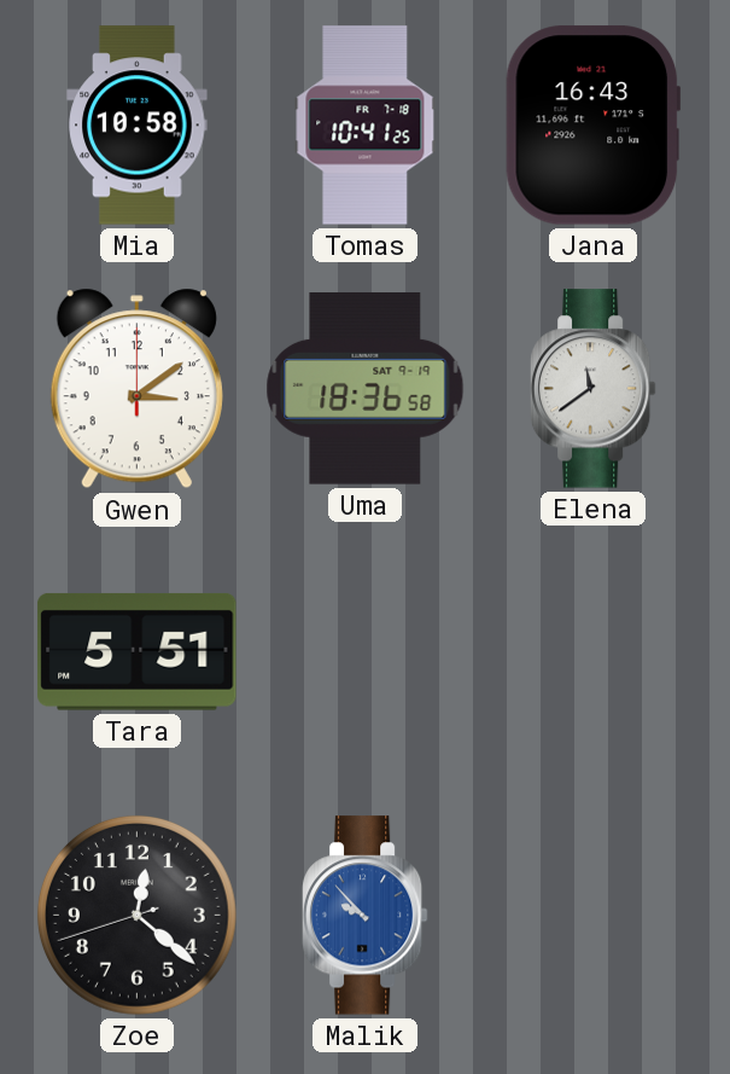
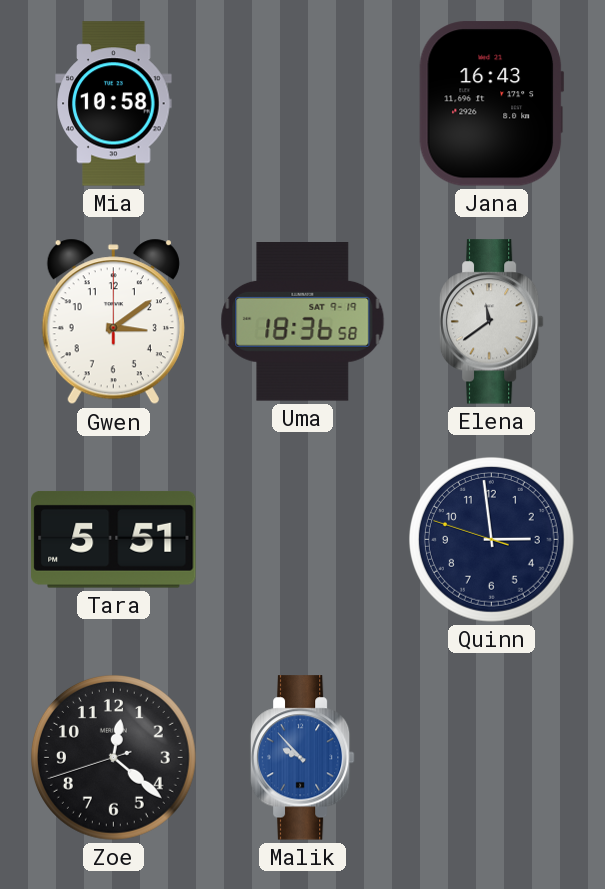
Tomas: 10:41 -> none
Quinn: none -> 2:58
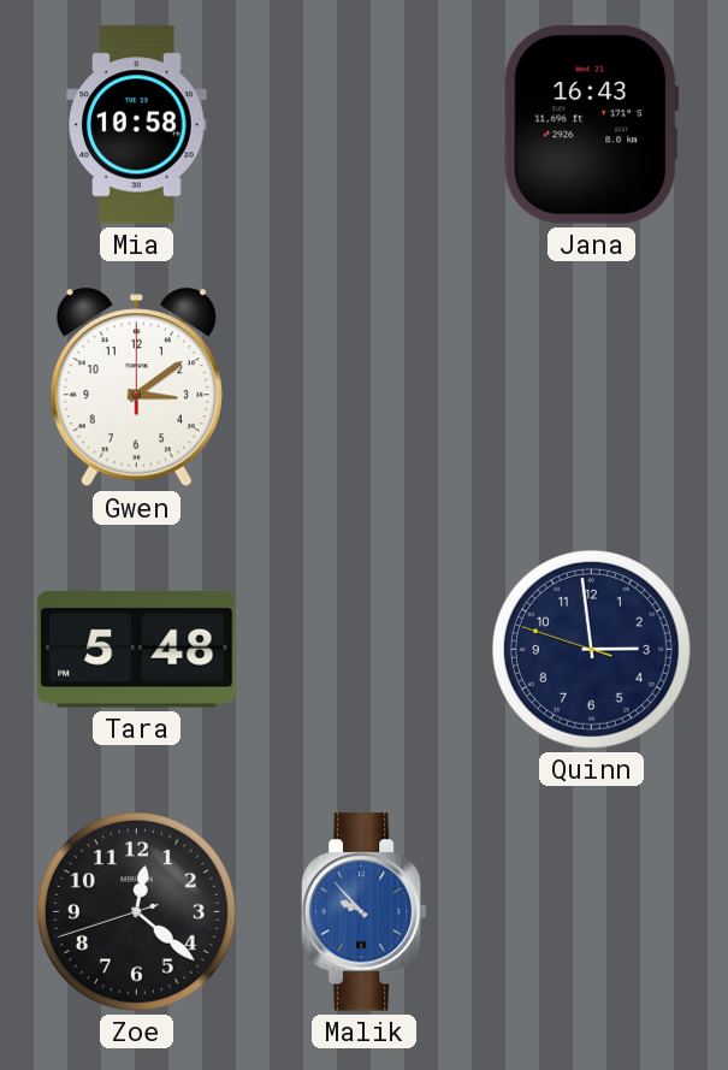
Uma: 18:36 -> none
Elena: 11:39 -> none
Tara: 5:51 -> 5:48
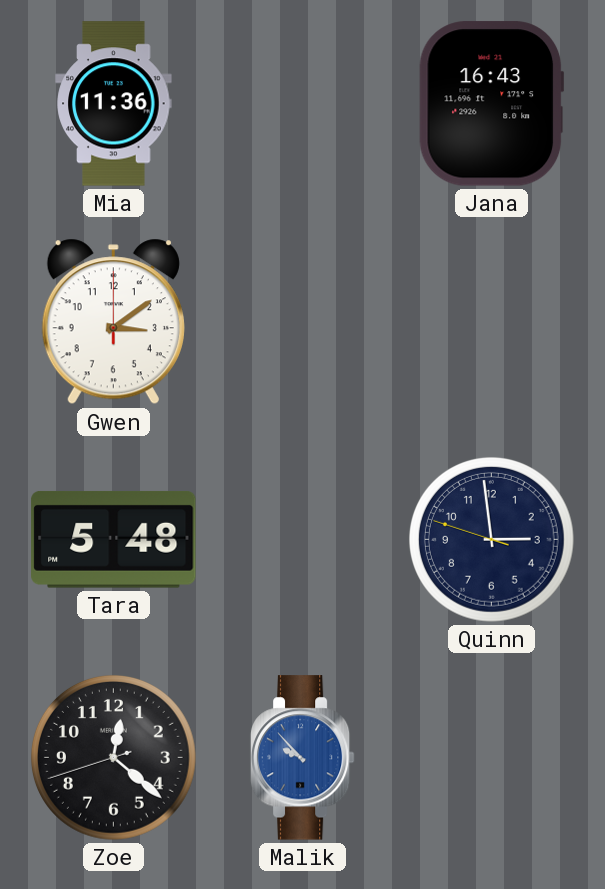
Mia: 10:58 -> 11:36
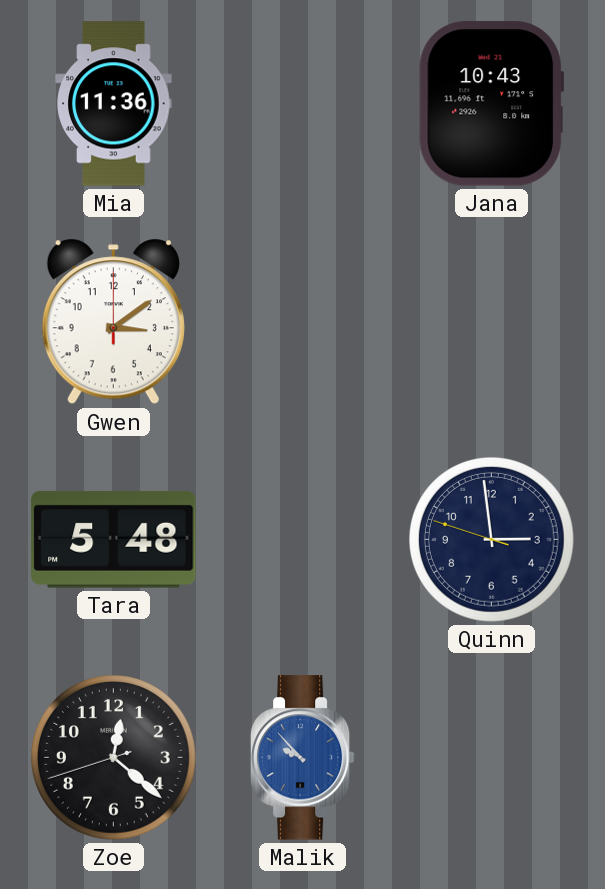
Jana: 16:43 -> 10:43
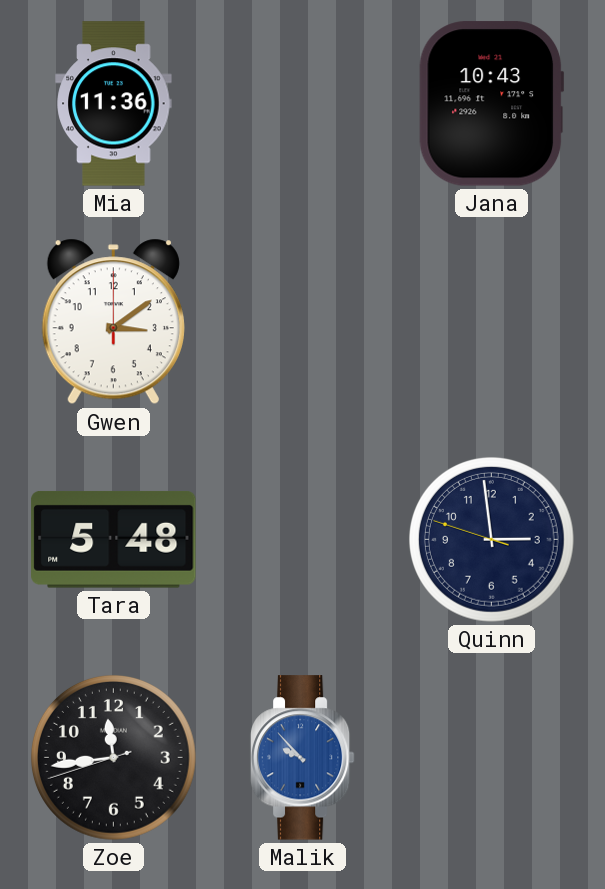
Zoe: 12:21 -> 11:43
